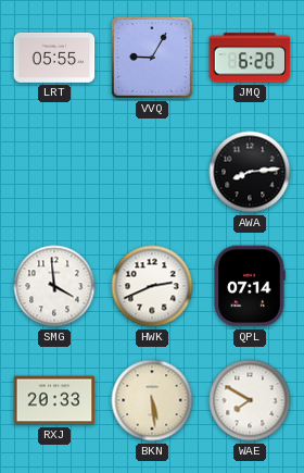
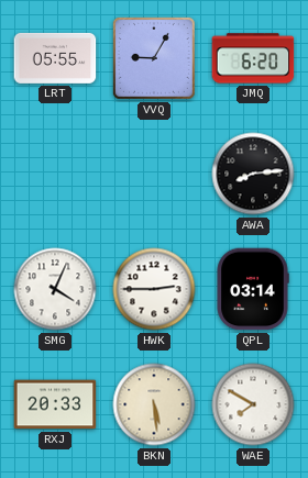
SMG: 3:59 -> 4:04
HWK: 2:41 -> 2:45
QPL: 07:14 -> 03:14
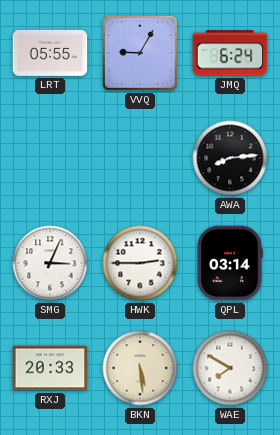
JMQ: 6:20 -> 6:24
SMG: 4:04 -> 3:04
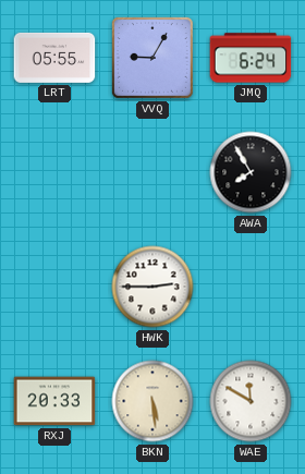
AWA: 8:14 -> 7:55
SMG: 3:04 -> none
QPL: 03:14 -> none
WAE: 7:50 -> 11:50
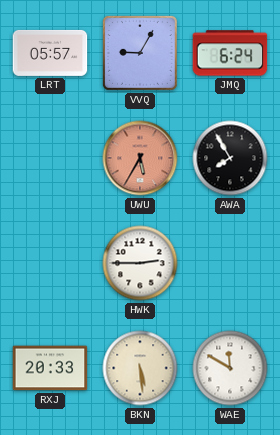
LRT: 05:55 -> 05:57
UWU: none -> 5:35
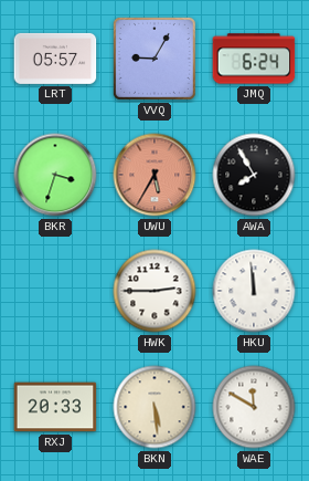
BKR: none -> 3:33
HKU: none -> 11:59
